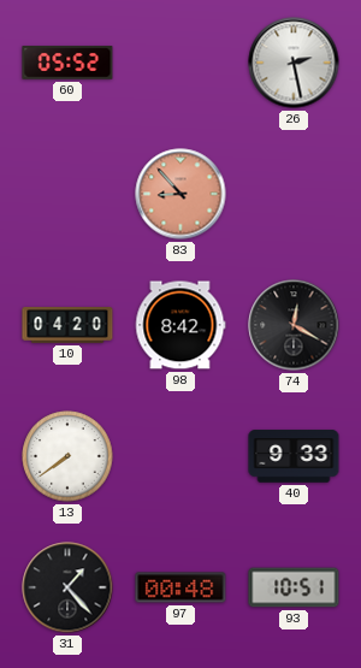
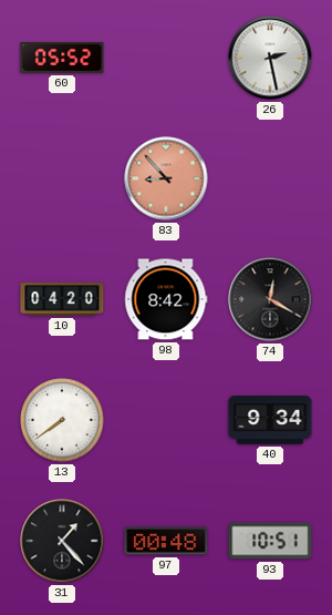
40: 9:33 -> 9:34
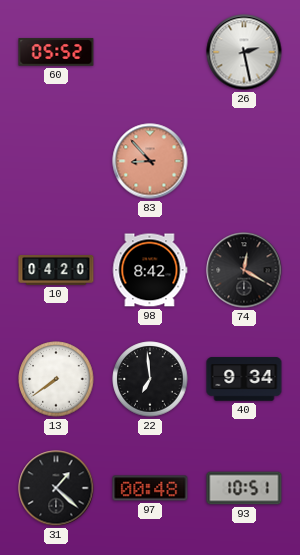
22: none -> 6:59
31: 1:23 -> 1:22
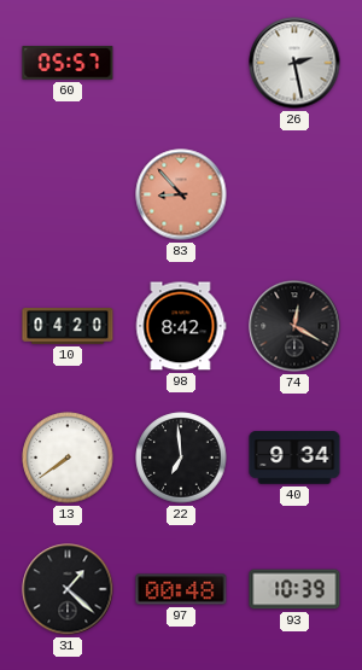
60: 05:52 -> 05:57
93: 10:51 -> 10:39
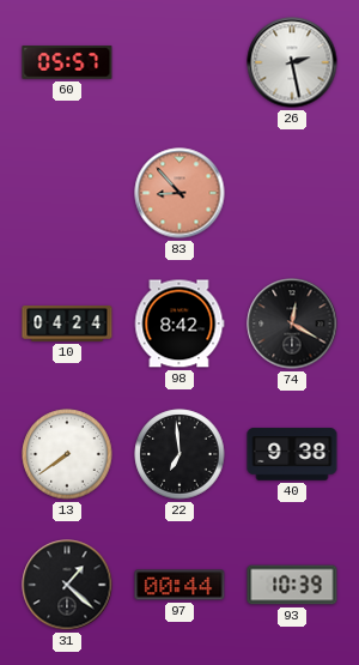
10: 04:20 -> 04:24
40: 9:34 -> 9:38
97: 00:48 -> 00:44
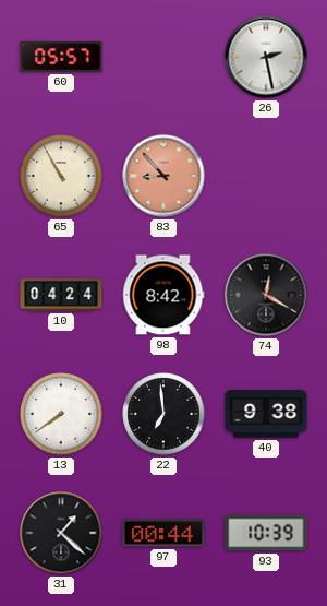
65: none -> 10:55
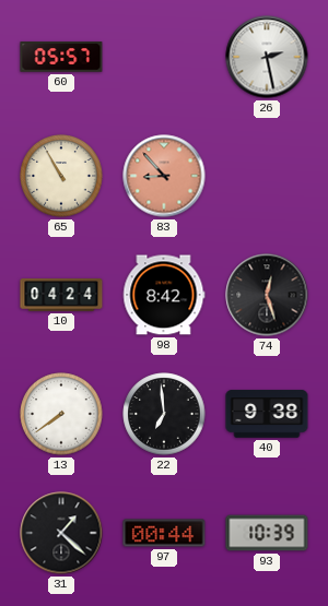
74: 12:20 -> 12:27
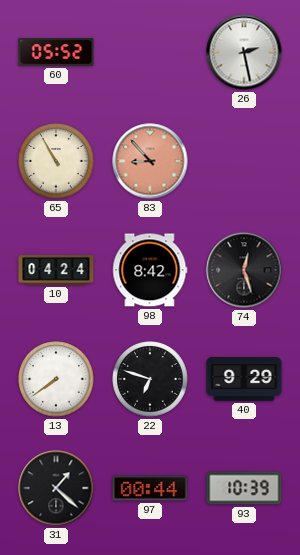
60: 05:57 -> 05:52
22: 6:59 -> 6:48
40: 9:38 -> 9:29
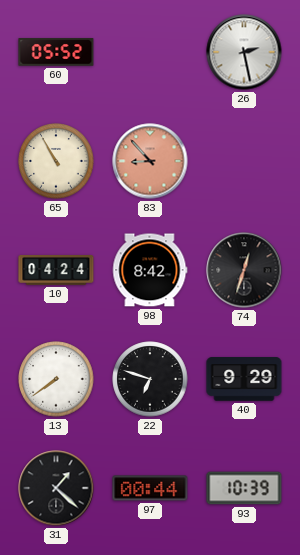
74: 12:27 -> 12:33
